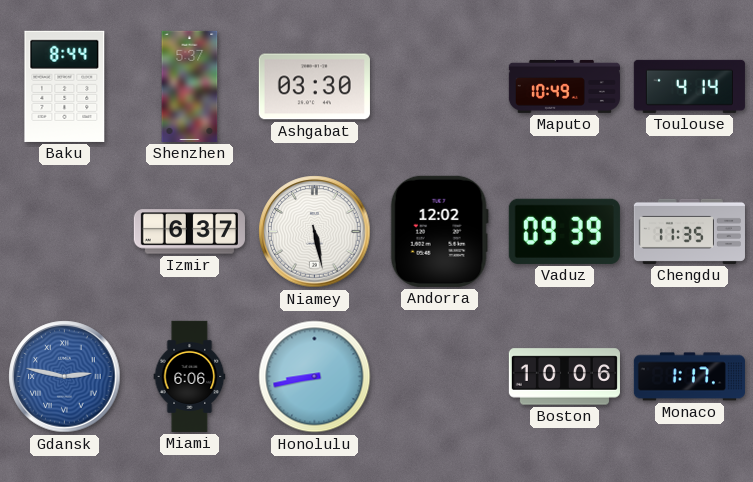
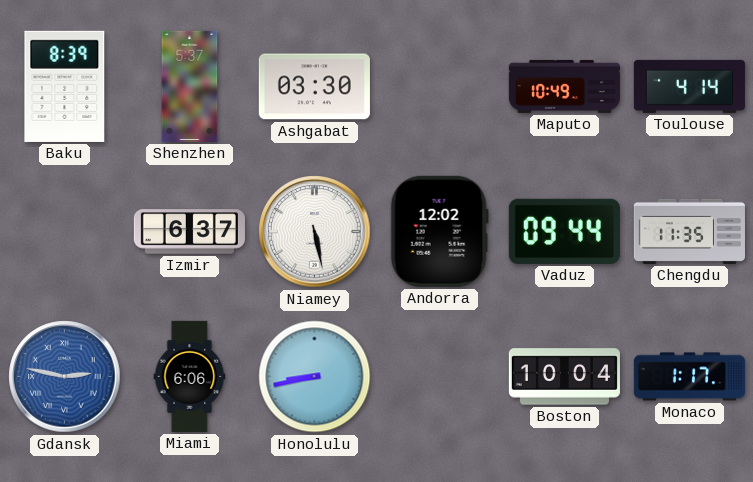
Baku: 8:44 -> 8:39
Vaduz: 09:39 -> 09:44
Boston: 10:06 -> 10:04
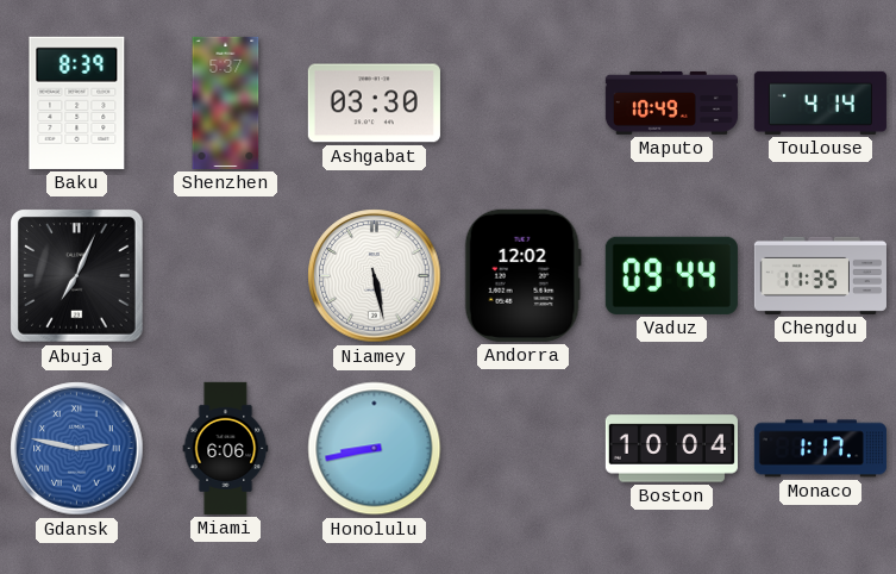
Abuja: none -> 7:04
Izmir: 6:37 -> none
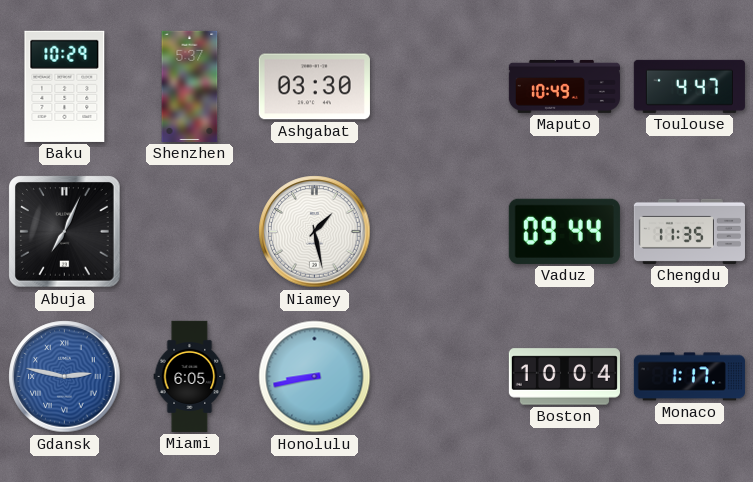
Baku: 8:39 -> 10:29
Toulouse: 4:14 -> 4:47
Niamey: 5:28 -> 1:28
Andorra: 12:02 -> none
Miami: 6:06 -> 6:05
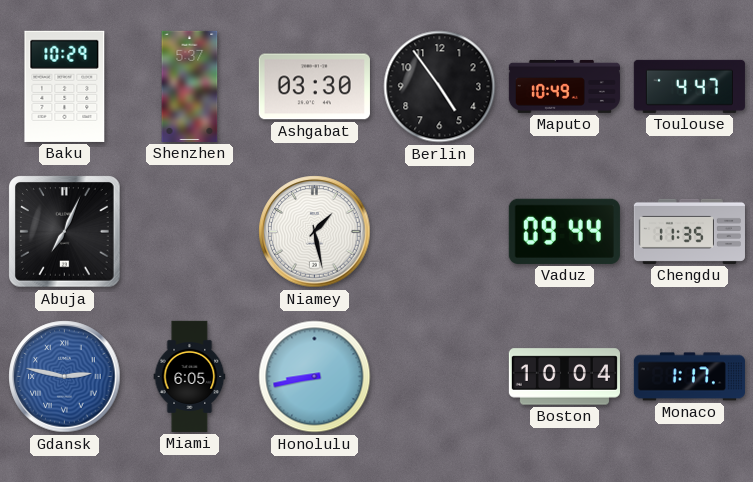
Berlin: none -> 4:54
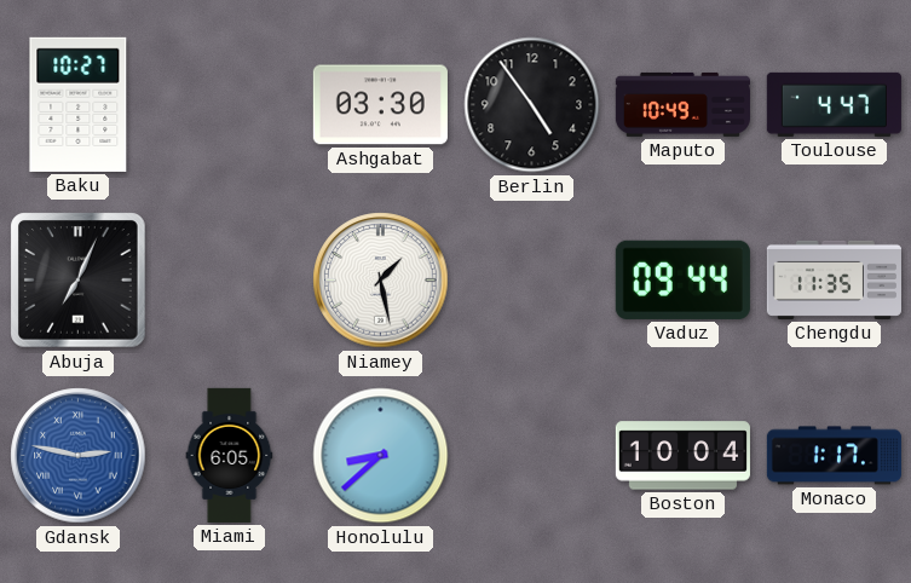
Baku: 10:29 -> 10:27
Shenzhen: 5:37 -> none
Honolulu: 8:43 -> 8:38
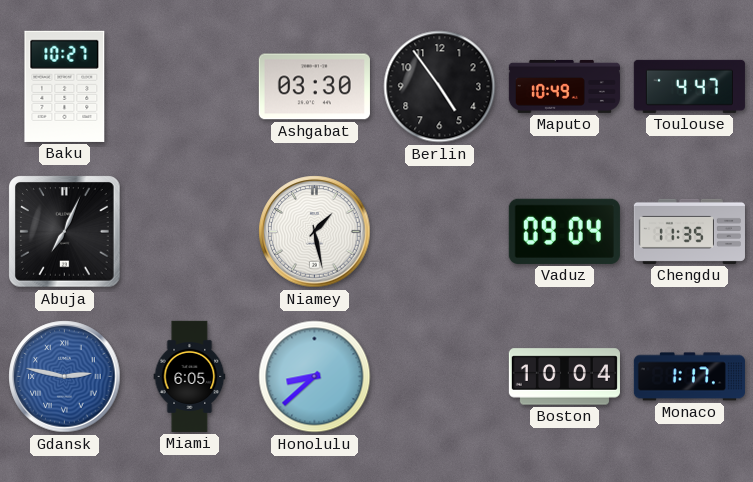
Vaduz: 09:44 -> 09:04
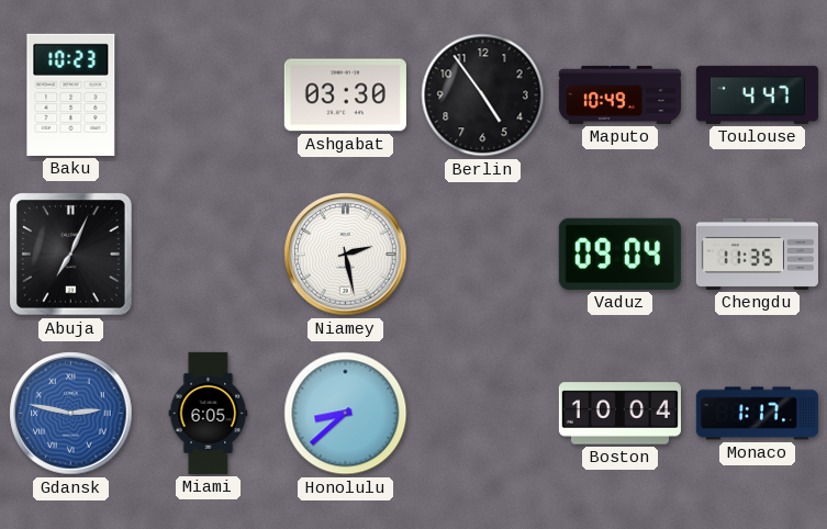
Baku: 10:27 -> 10:23
Niamey: 1:28 -> 2:28
